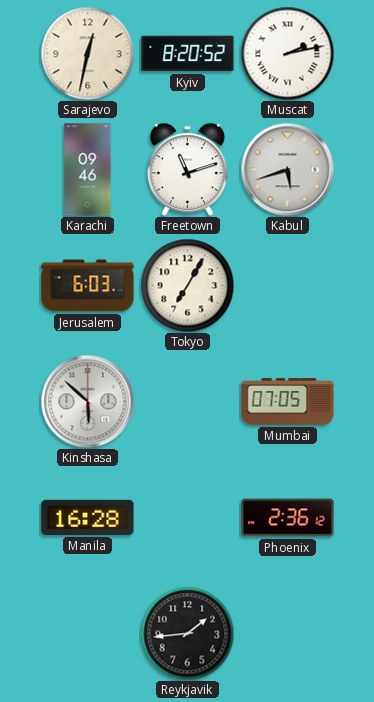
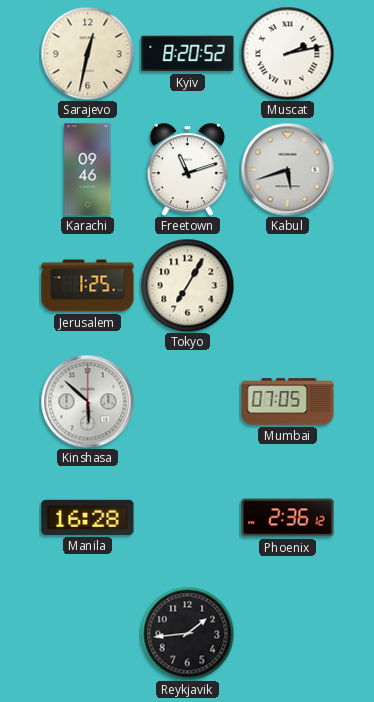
Jerusalem: 6:03 -> 1:25
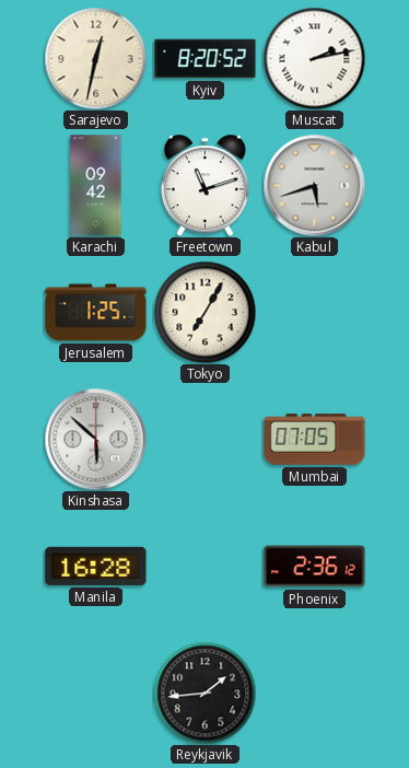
Karachi: 09:46 -> 09:42
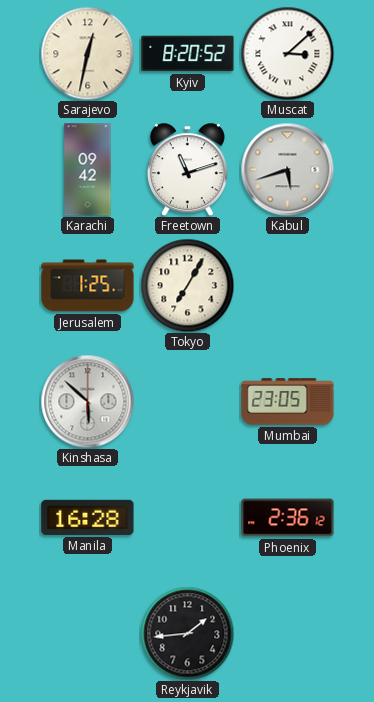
Muscat: 2:13 -> 3:08
Mumbai: 07:05 -> 23:05
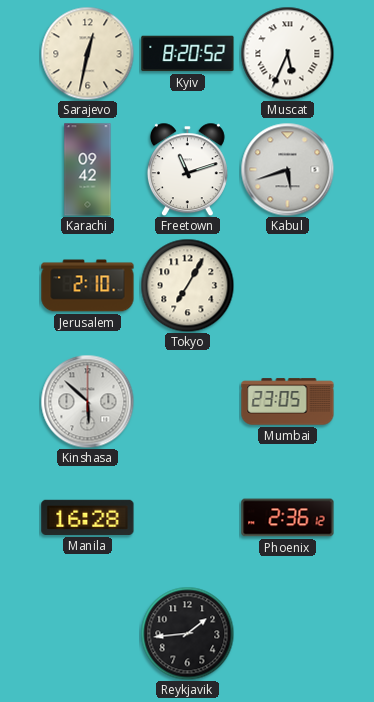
Muscat: 3:08 -> 5:34
Jerusalem: 1:25 -> 2:10
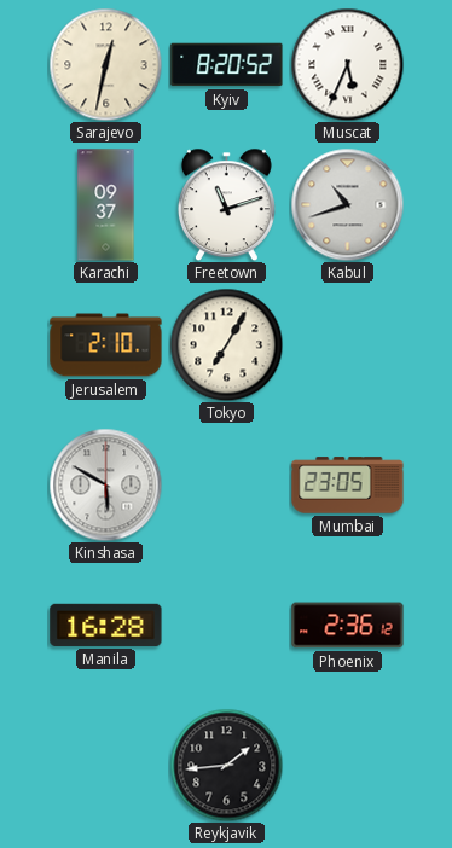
Karachi: 09:42 -> 09:37
Kabul: 5:42 -> 10:42
Kinshasa: 5:52 -> 5:50
